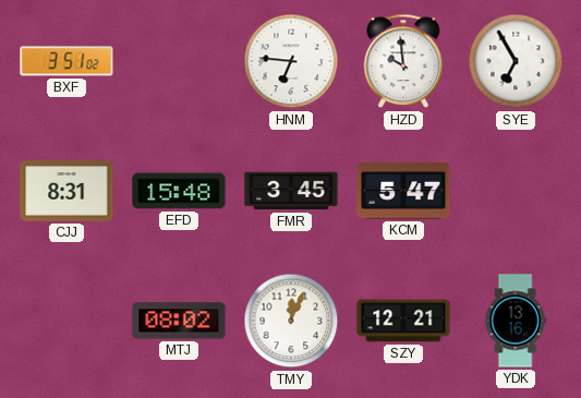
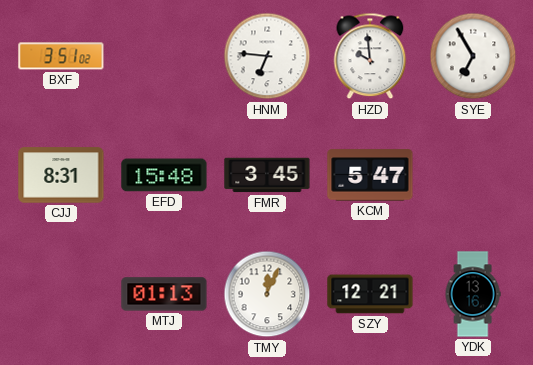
MTJ: 08:02 -> 01:13
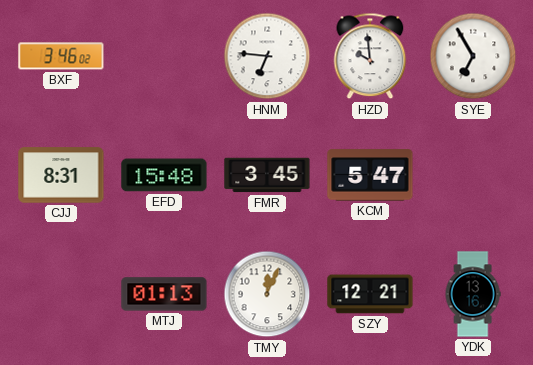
BXF: 3:51 -> 3:46
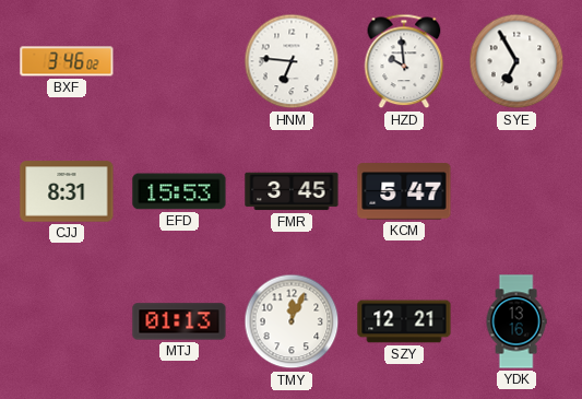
EFD: 15:48 -> 15:53
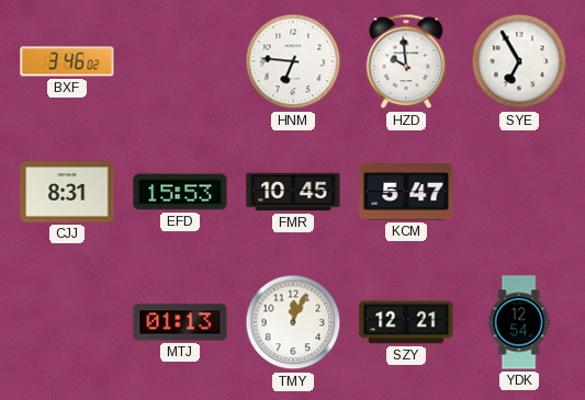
FMR: 3:45 -> 10:45
YDK: 13:16 -> 12:54
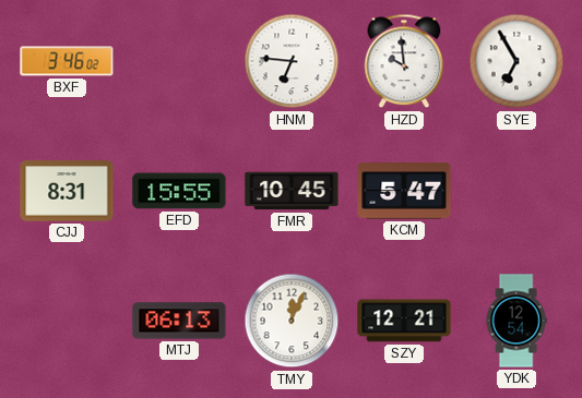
EFD: 15:53 -> 15:55
MTJ: 01:13 -> 06:13
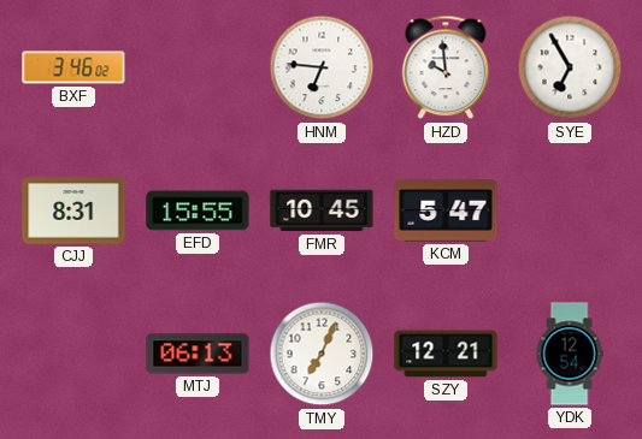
TMY: 12:04 -> 7:04
